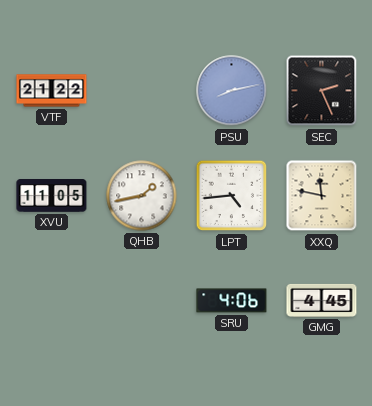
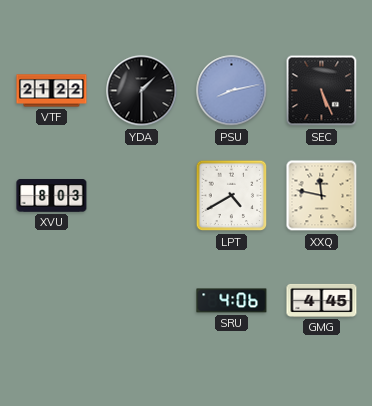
YDA: none -> 1:30
SEC: 2:26 -> 5:26
XVU: 11:05 -> 8:03
QHB: 1:43 -> none
LPT: 4:44 -> 4:40
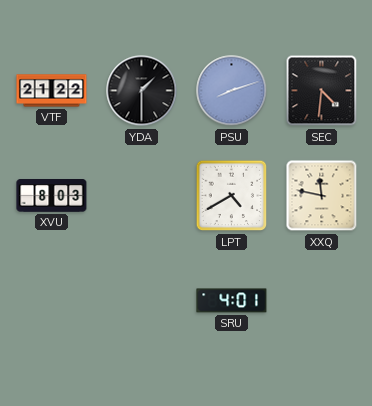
PSU: 8:13 -> 8:12
SEC: 5:26 -> 4:31
SRU: 4:06 -> 4:01
GMG: 4:45 -> none
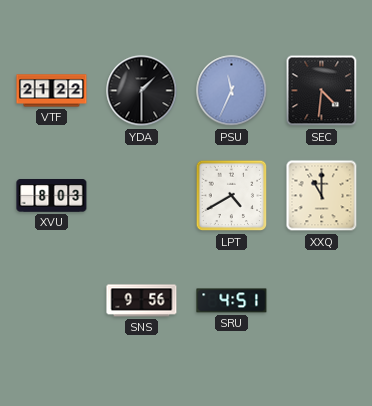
PSU: 8:12 -> 11:34
XXQ: 11:47 -> 11:00
SNS: none -> 9:56
SRU: 4:01 -> 4:51
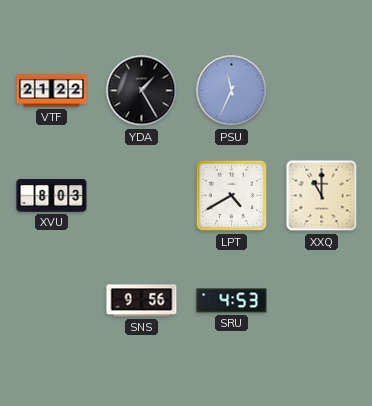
YDA: 1:30 -> 1:25
SEC: 4:31 -> none
SRU: 4:51 -> 4:53
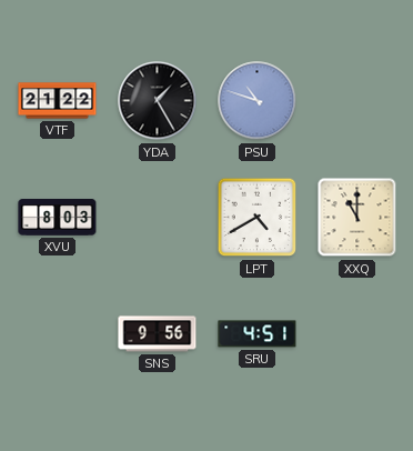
PSU: 11:34 -> 10:48
SRU: 4:53 -> 4:51
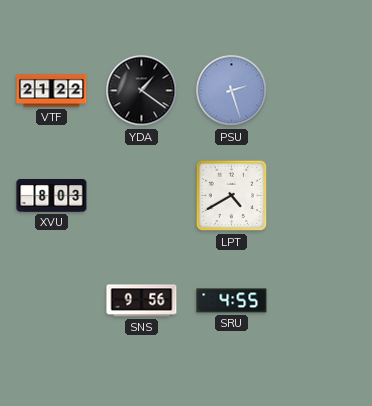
YDA: 1:25 -> 1:21
PSU: 10:48 -> 2:27
XXQ: 11:00 -> none
SRU: 4:51 -> 4:55
